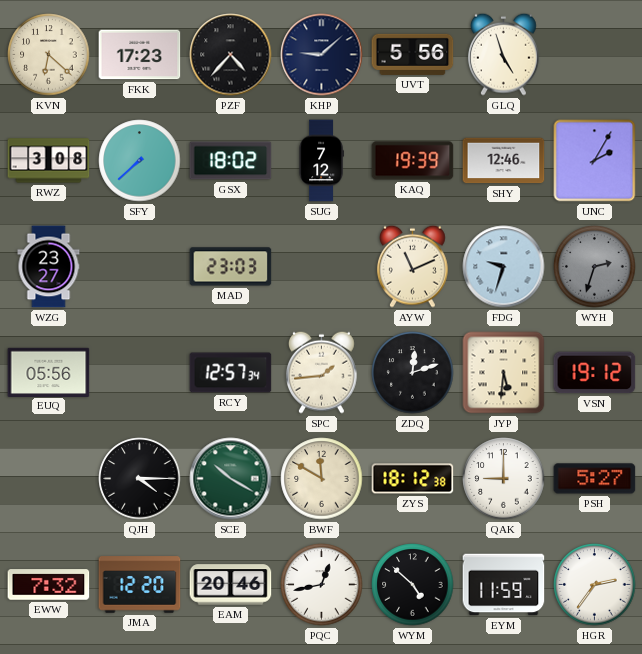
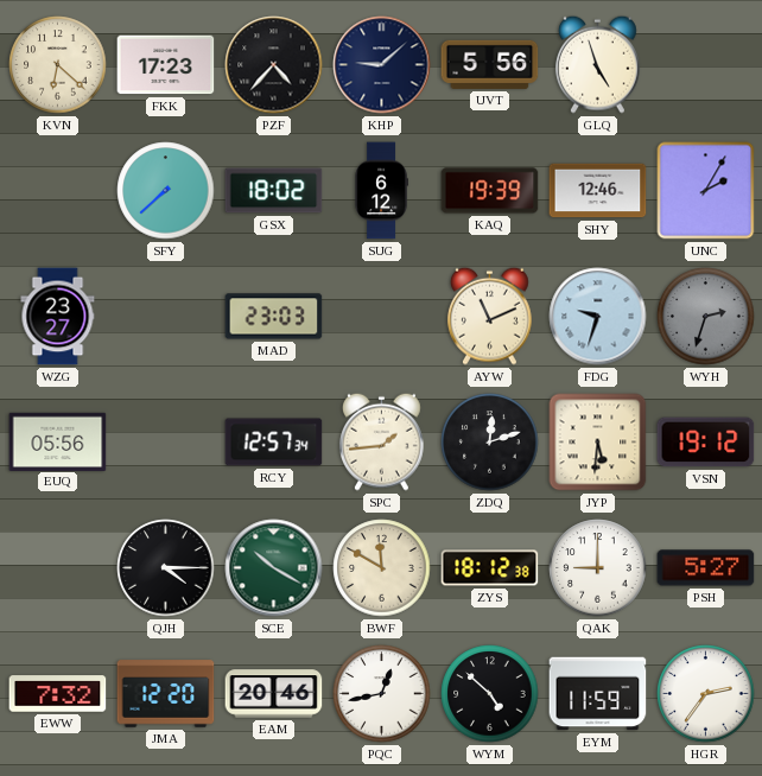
RWZ: 3:08 -> none
SUG: 7:12 -> 6:12
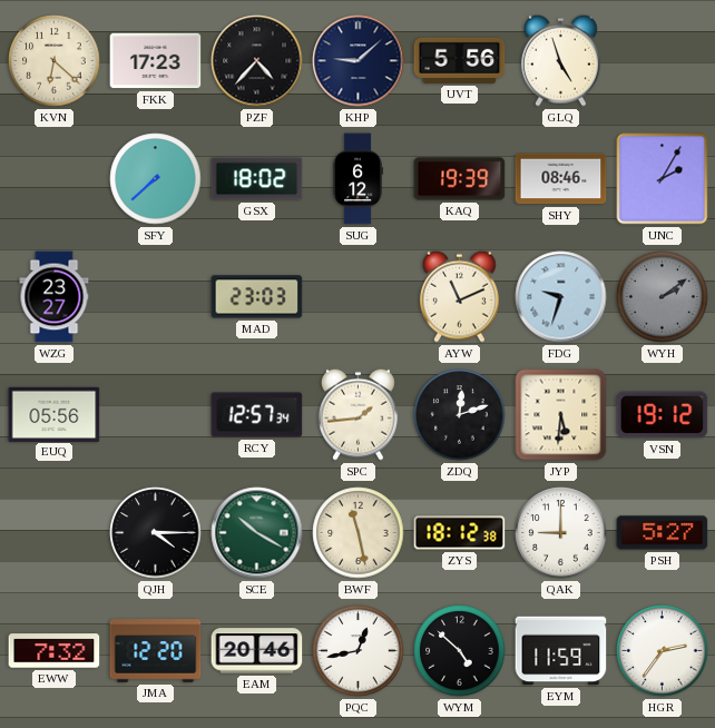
SHY: 12:46 -> 08:46
WYH: 2:33 -> 2:09
BWF: 11:50 -> 11:28
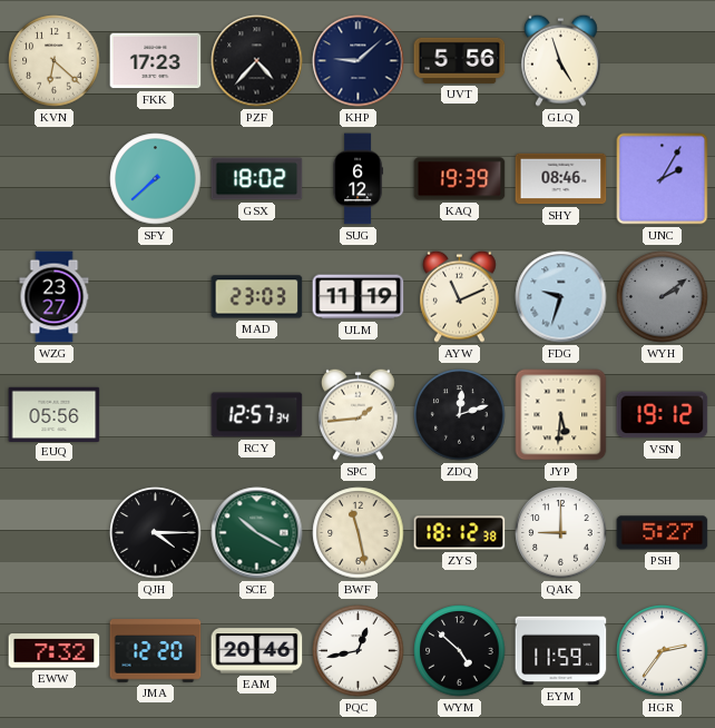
ULM: none -> 11:19
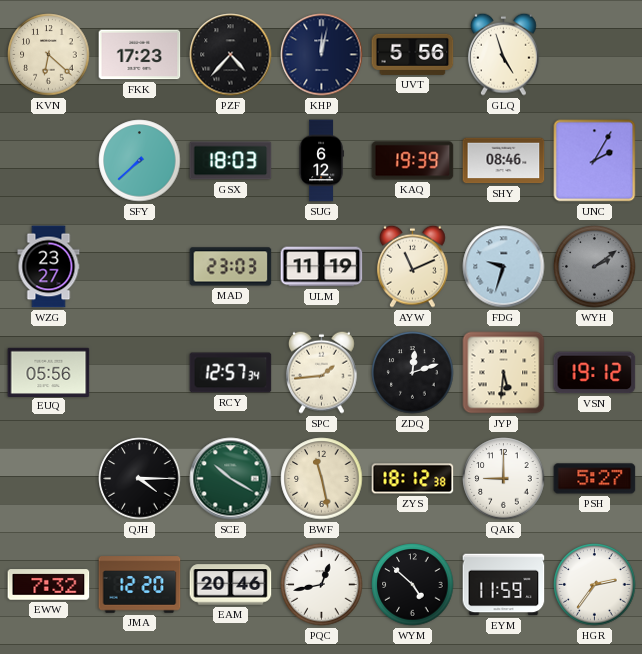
KHP: 9:08 -> 12:02
GSX: 18:02 -> 18:03
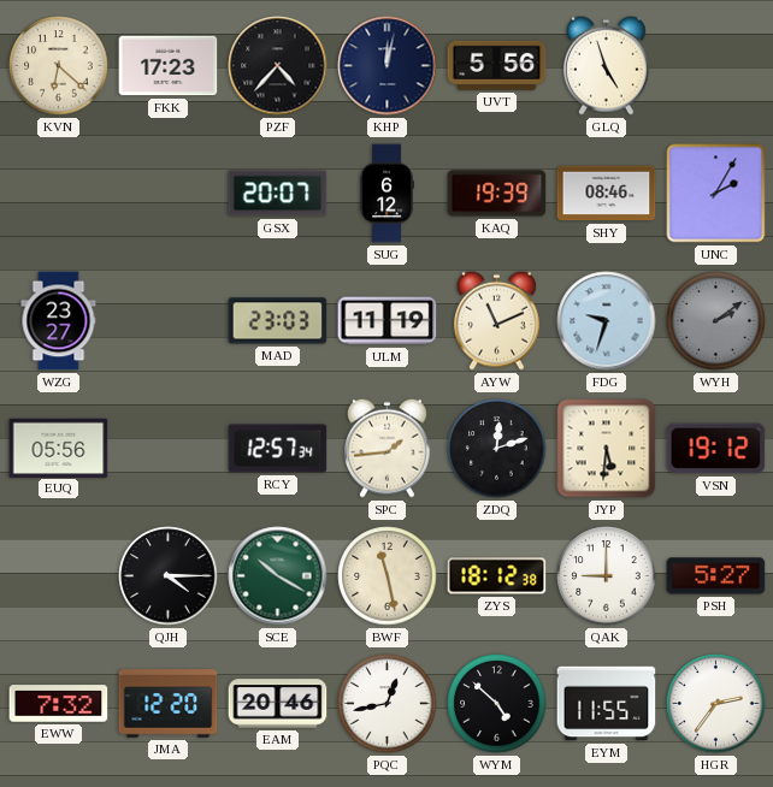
SFY: 7:38 -> none
GSX: 18:03 -> 20:07
EYM: 11:59 -> 11:55
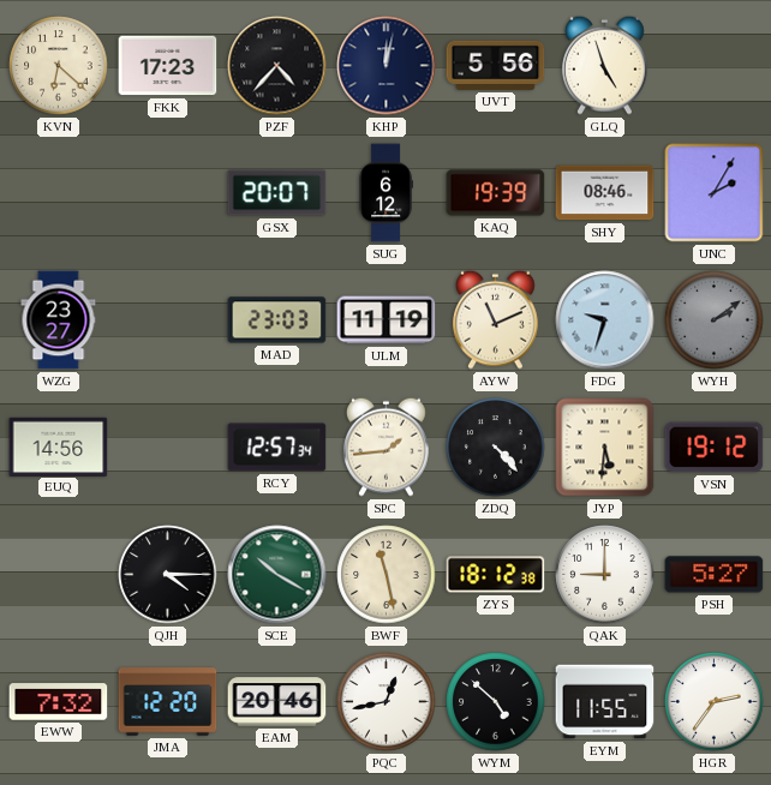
EUQ: 05:56 -> 14:56
ZDQ: 12:12 -> 4:23
